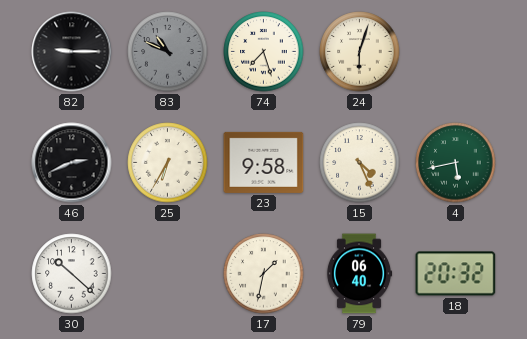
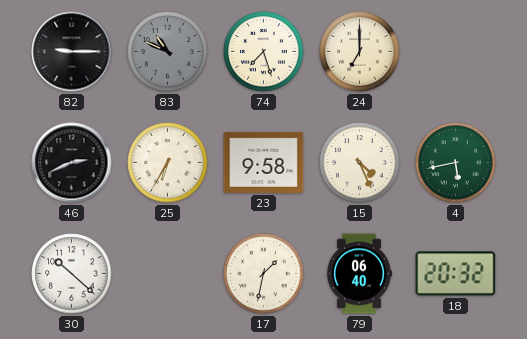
24: 6:03 -> 7:00
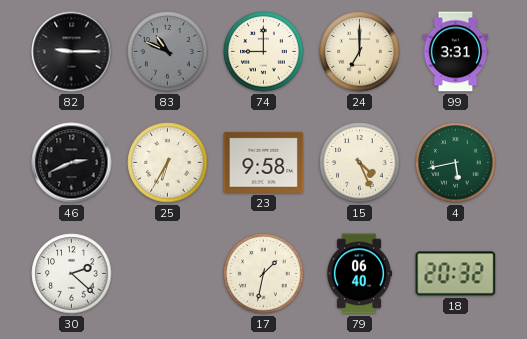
74: 7:27 -> 9:00
99: none -> 3:31
30: 10:22 -> 2:22
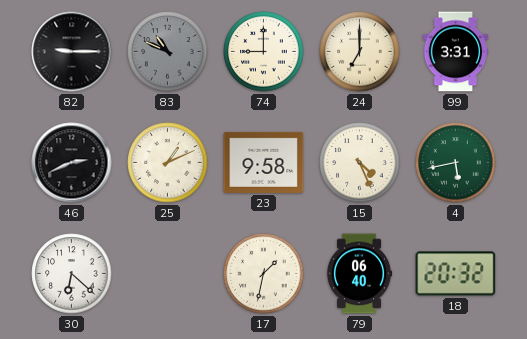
25: 6:35 -> 1:11
30: 2:22 -> 6:22
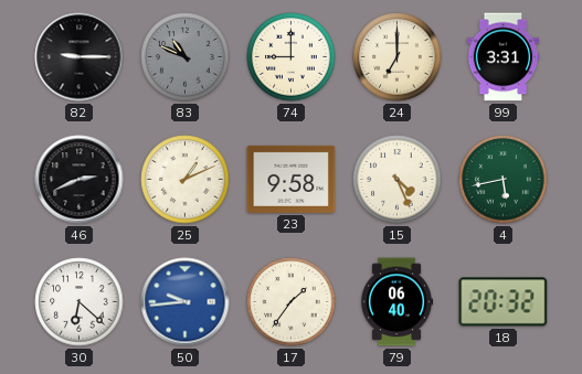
50: none -> 9:44
17: 1:32 -> 1:36
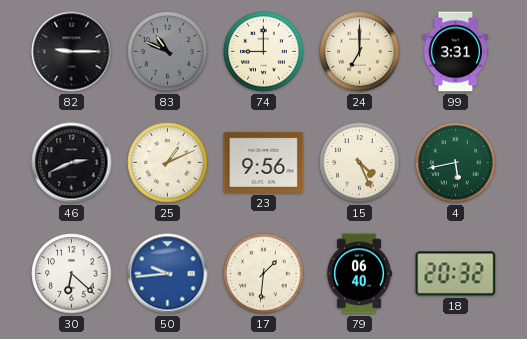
23: 9:58 -> 9:56
17: 1:36 -> 1:31
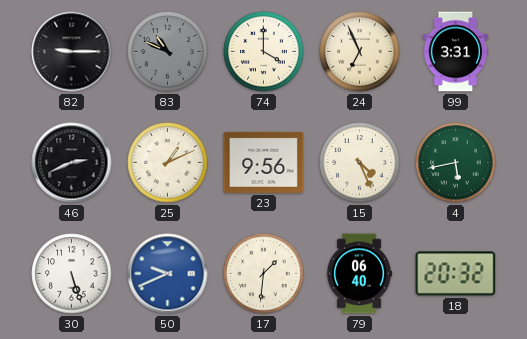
74: 9:00 -> 4:00
24: 7:00 -> 6:56
30: 6:22 -> 5:27
50: 9:44 -> 9:41
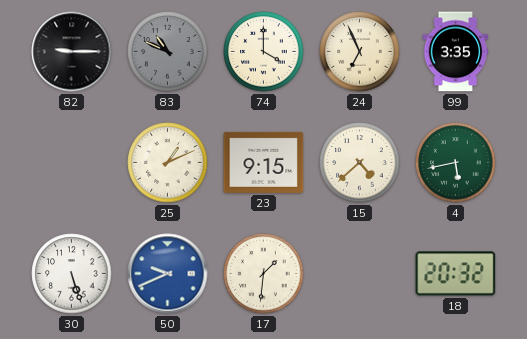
99: 3:31 -> 3:35
46: 2:41 -> none
23: 9:56 -> 9:15
15: 4:26 -> 4:38
79: 06:40 -> none
